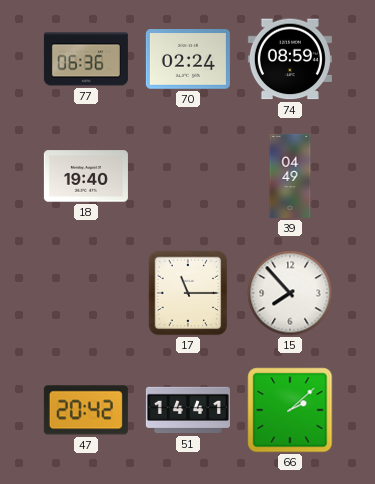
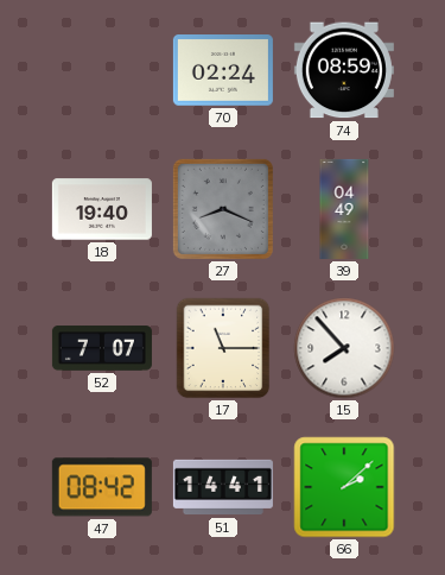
77: 06:36 -> none
27: none -> 8:19
52: none -> 7:07
47: 20:42 -> 08:42
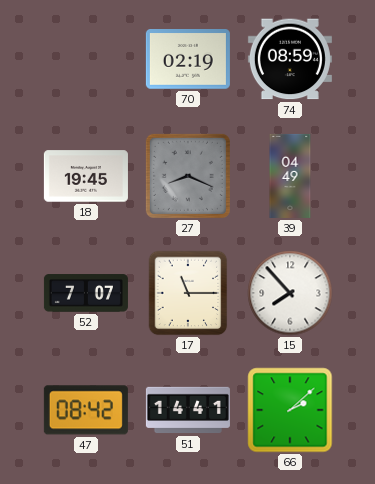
70: 02:24 -> 02:19
18: 19:40 -> 19:45
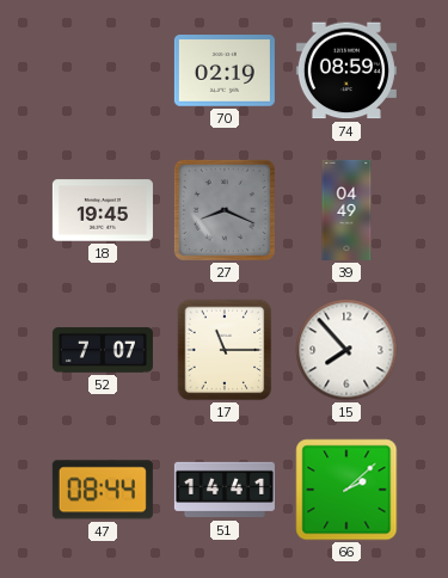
47: 08:42 -> 08:44
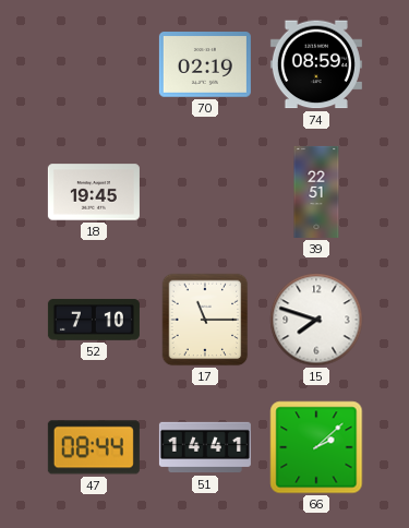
27: 8:19 -> none
39: 04:49 -> 22:51
52: 7:07 -> 7:10
15: 7:53 -> 7:48
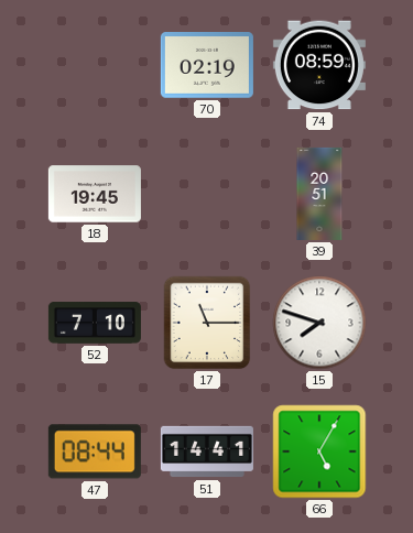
39: 22:51 -> 20:51
66: 2:08 -> 5:05
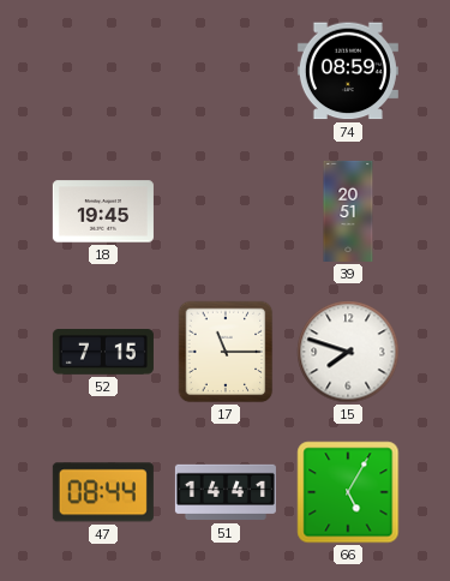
70: 02:19 -> none
52: 7:10 -> 7:15
